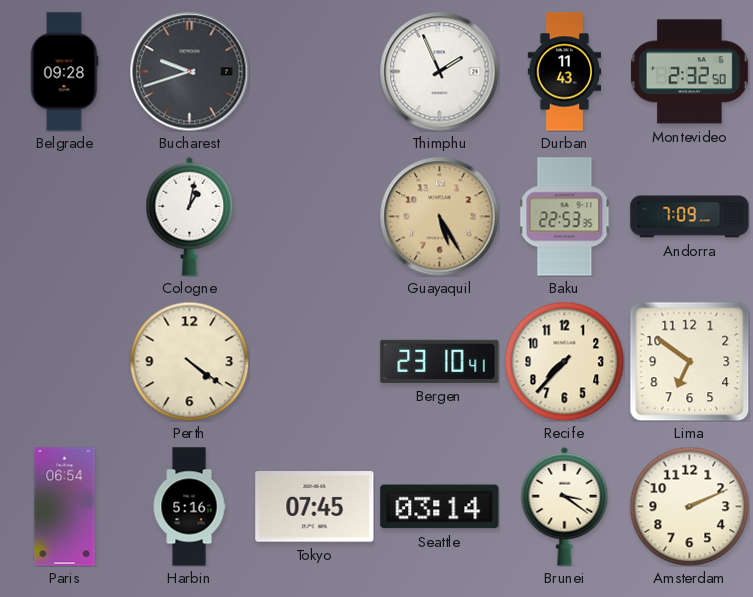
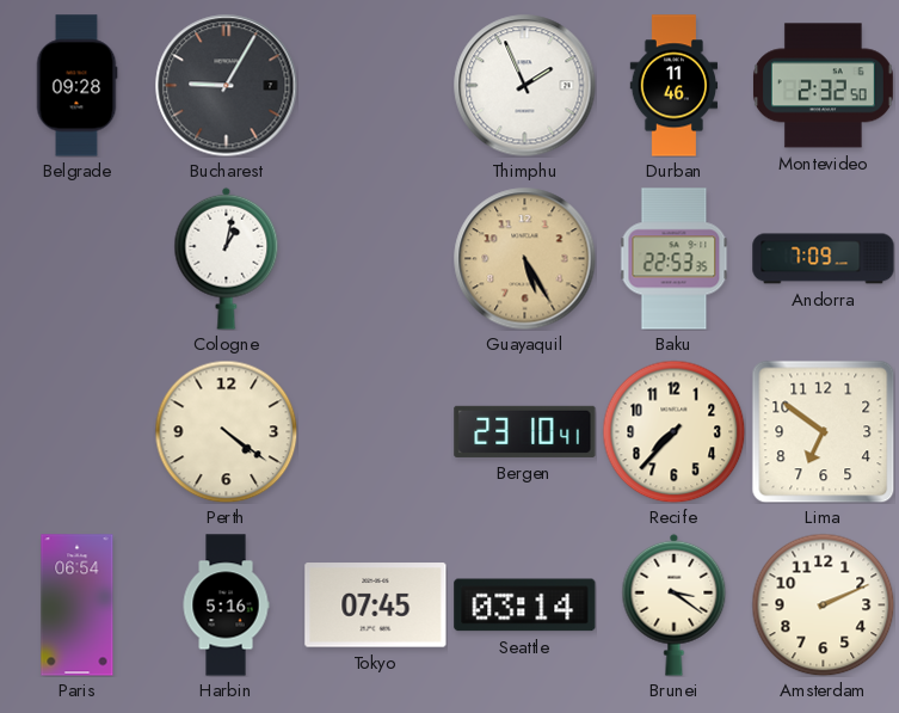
Bucharest: 9:42 -> 9:05
Durban: 11:43 -> 11:46
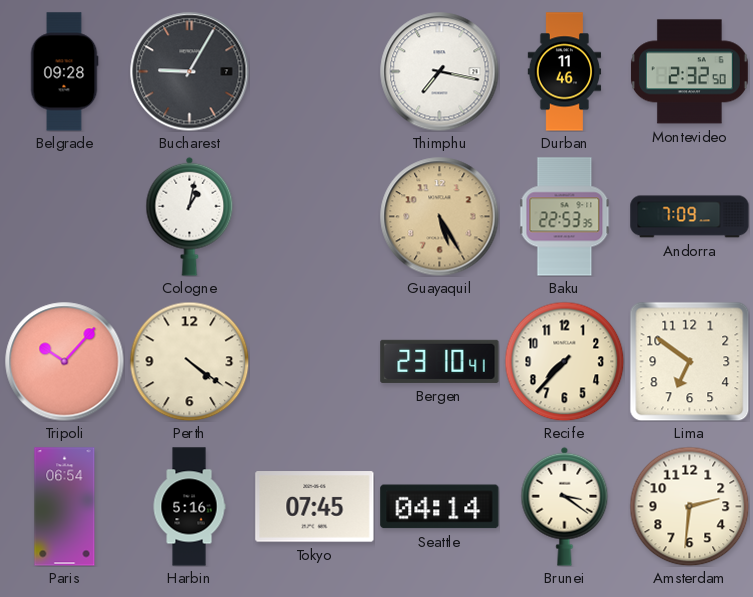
Thimphu: 1:56 -> 7:17
Tripoli: none -> 10:07
Seattle: 03:14 -> 04:14
Amsterdam: 2:11 -> 2:31
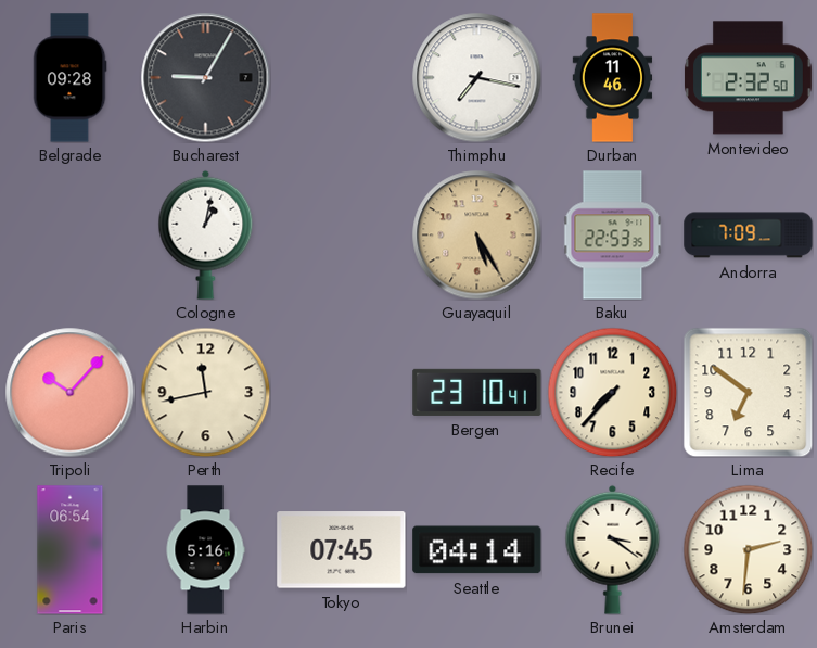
Perth: 4:21 -> 11:43
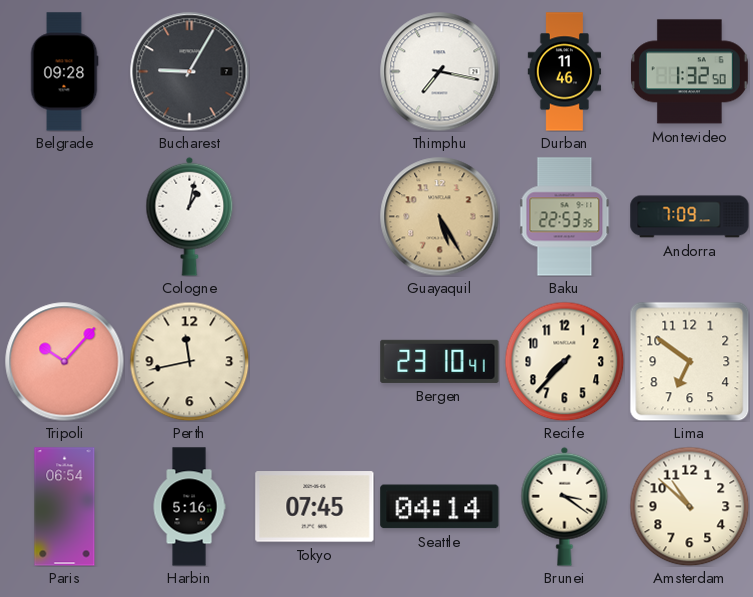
Montevideo: 2:32 -> 1:32
Amsterdam: 2:31 -> 10:52
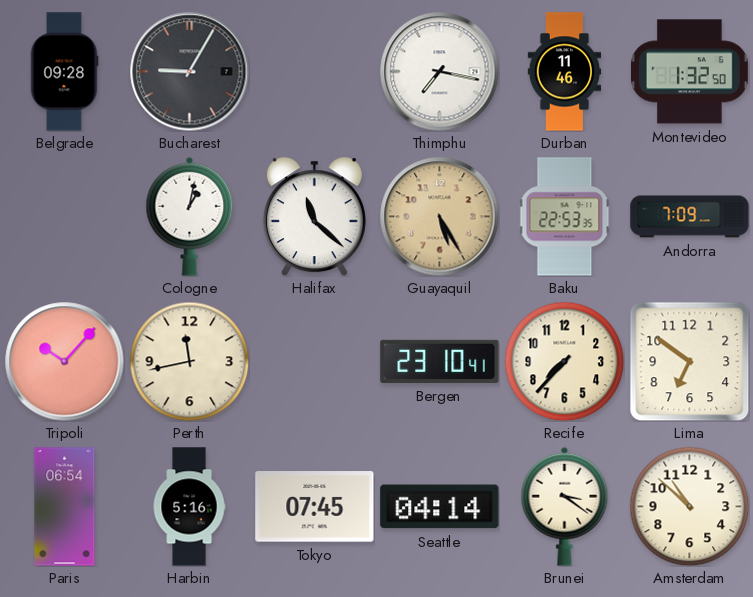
Halifax: none -> 11:22
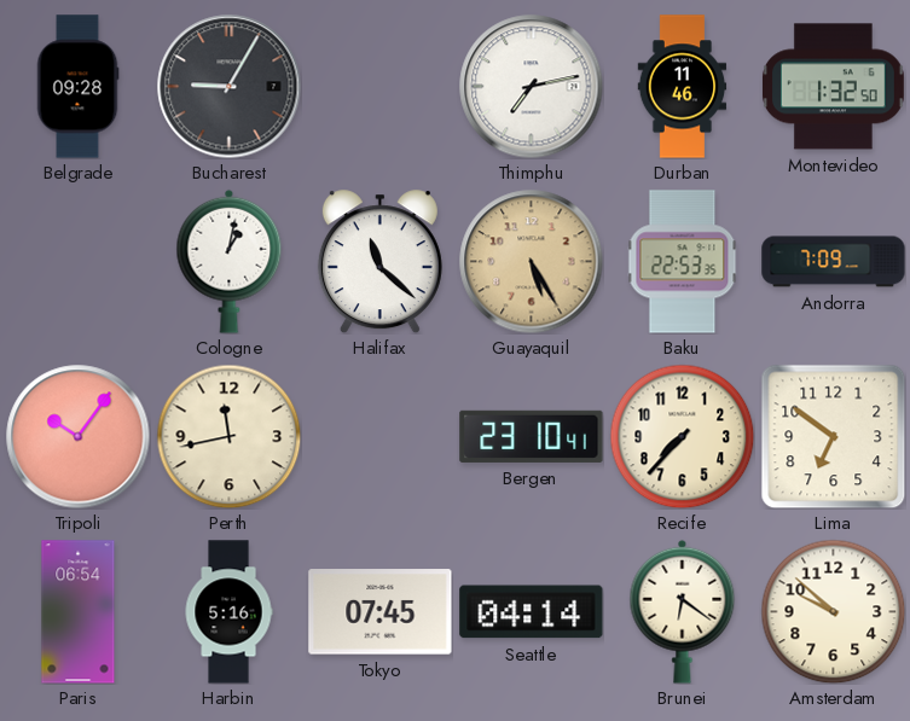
Thimphu: 7:17 -> 7:13
Tripoli: 10:07 -> 10:06
Brunei: 3:21 -> 6:21
Amsterdam: 10:52 -> 9:52
